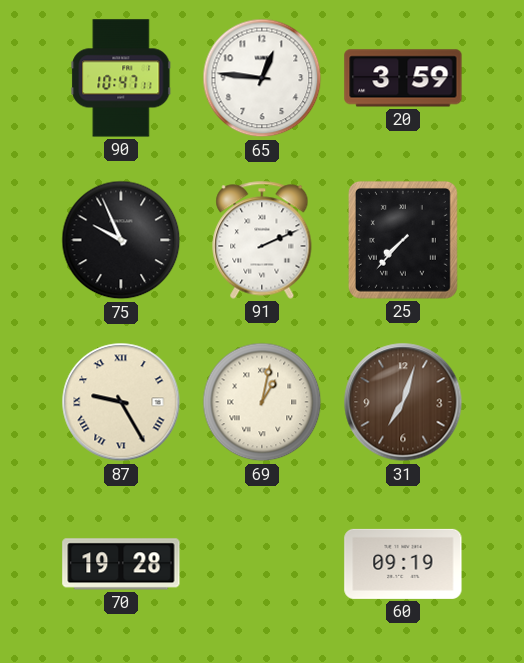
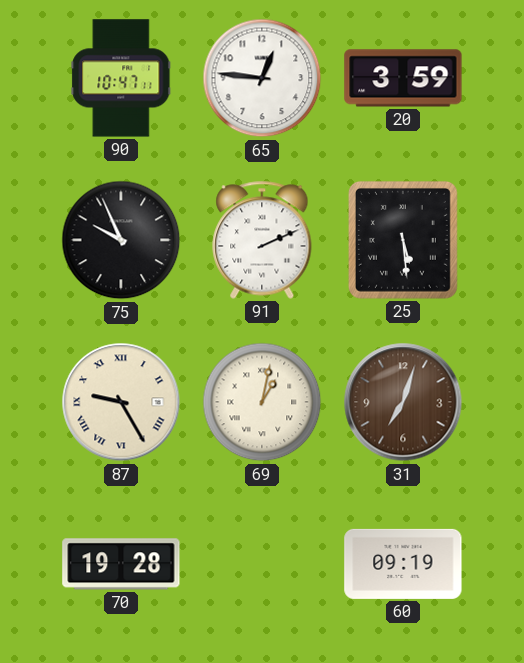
25: 7:37 -> 5:29
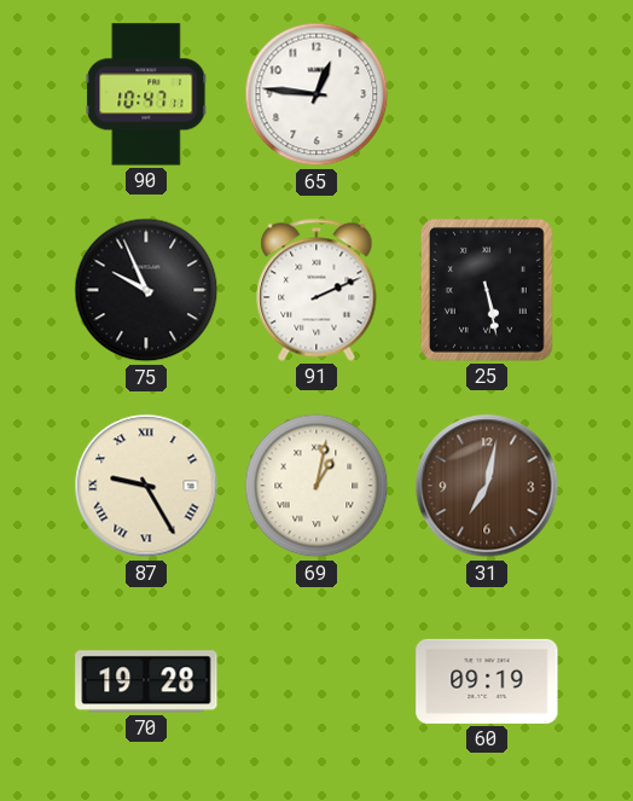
20: 3:59 -> none
25: 5:29 -> 5:28
31: 7:03 -> 7:02
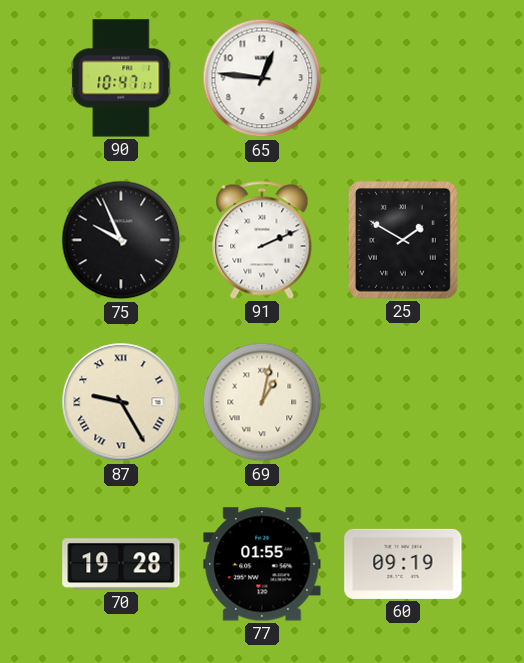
25: 5:28 -> 1:50
31: 7:02 -> none
77: none -> 01:55
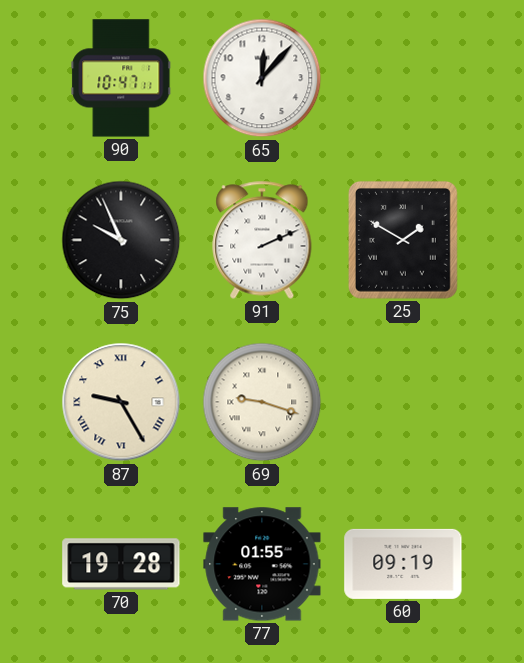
65: 12:46 -> 12:07
69: 1:02 -> 9:18
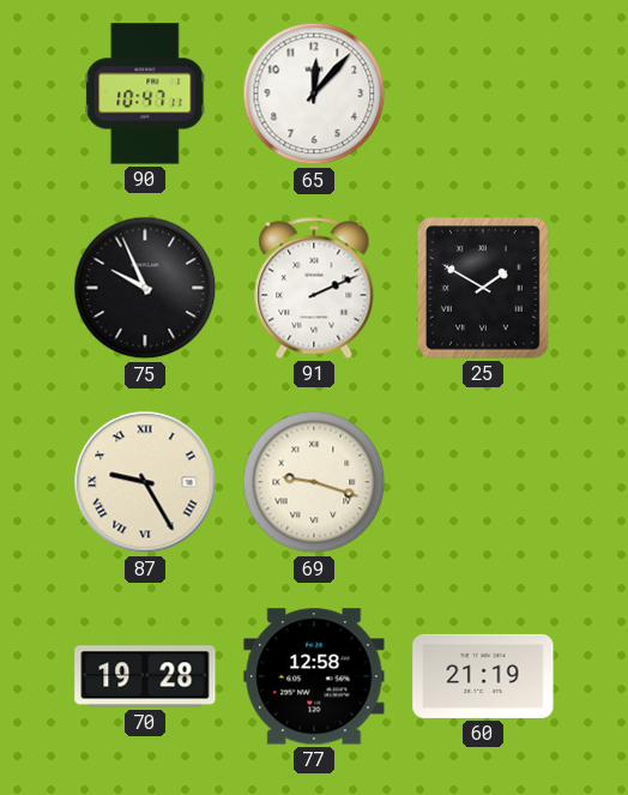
77: 01:55 -> 12:58
60: 09:19 -> 21:19
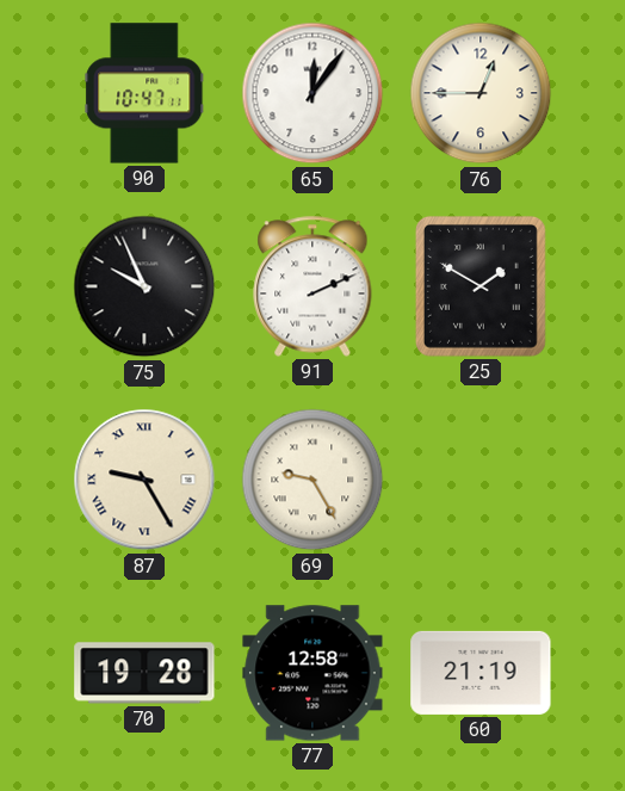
65: 12:07 -> 12:06
76: none -> 12:45
69: 9:18 -> 9:25
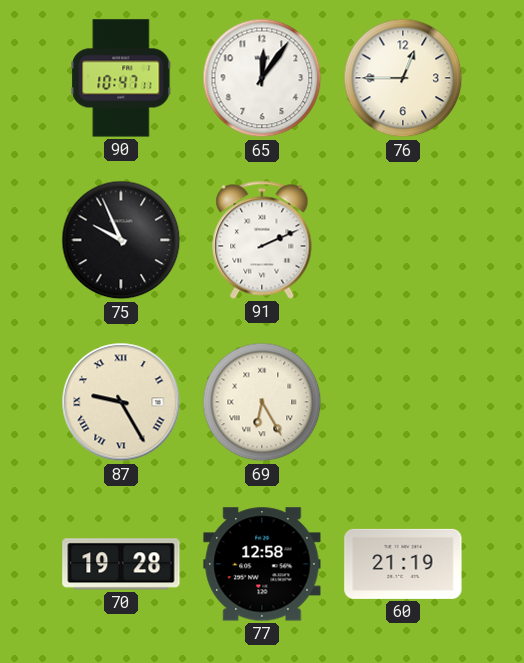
25: 1:50 -> none
69: 9:25 -> 6:25
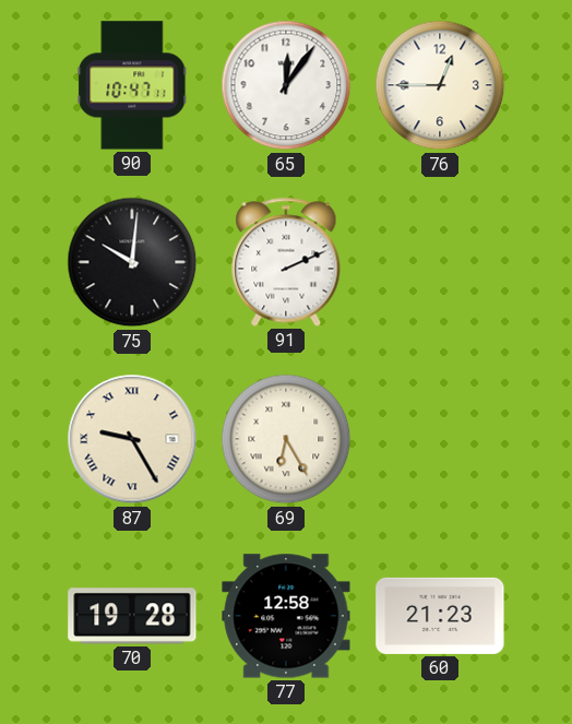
75: 9:56 -> 10:01
60: 21:19 -> 21:23
